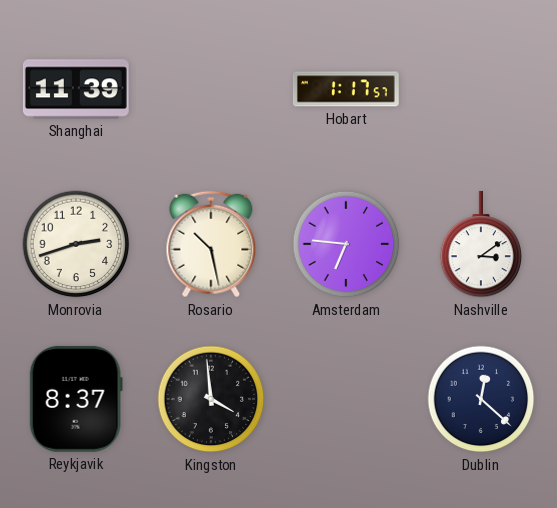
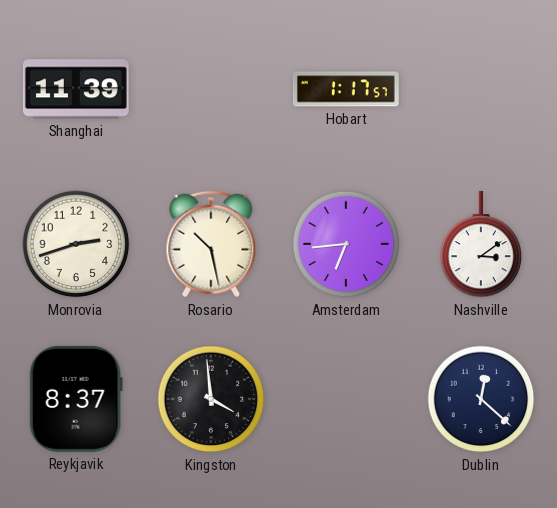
Amsterdam: 6:46 -> 6:44
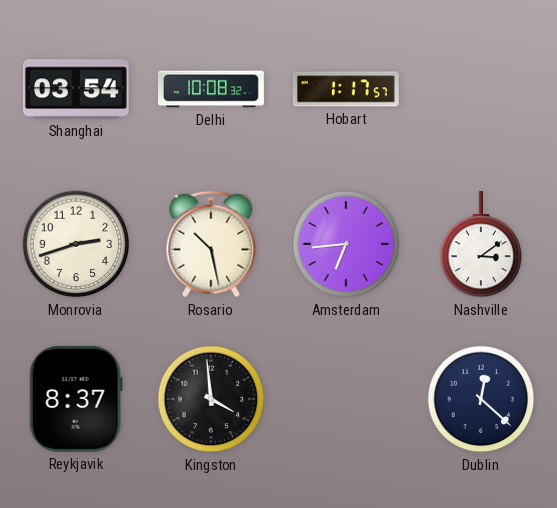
Shanghai: 11:39 -> 03:54
Delhi: none -> 10:08
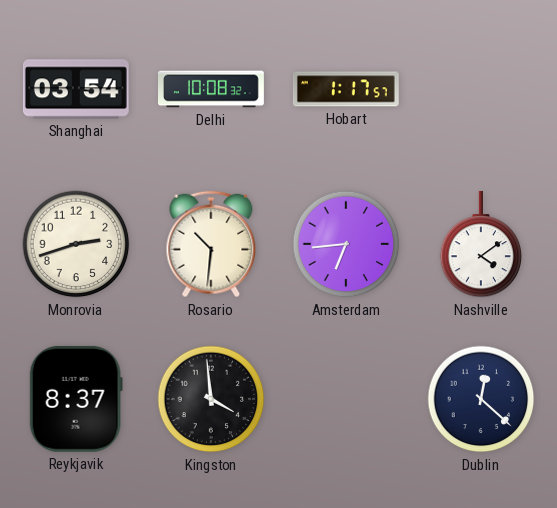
Rosario: 10:28 -> 10:31
Nashville: 3:09 -> 4:09
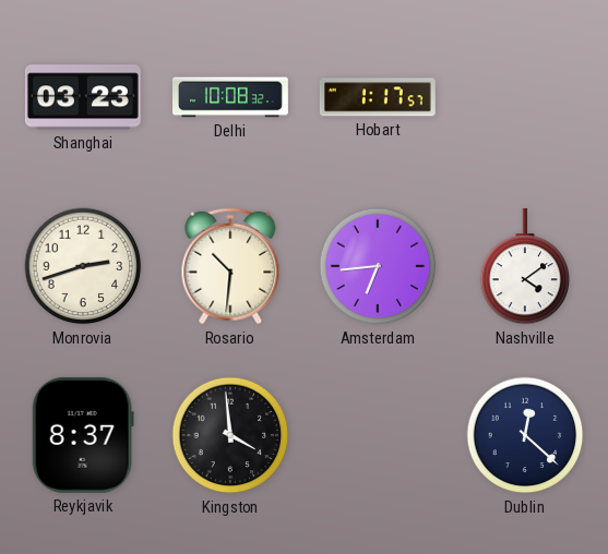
Shanghai: 03:54 -> 03:23
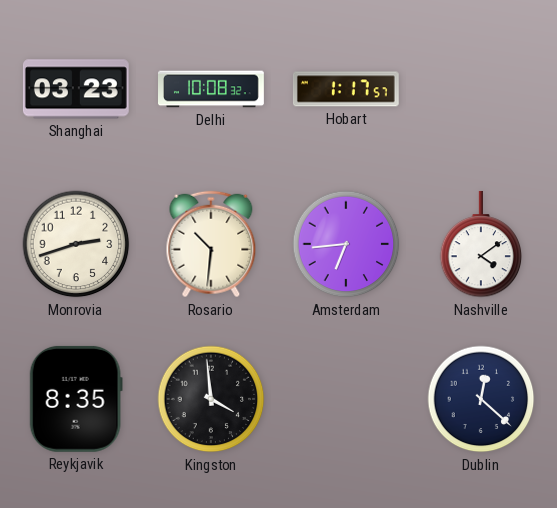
Reykjavik: 8:37 -> 8:35
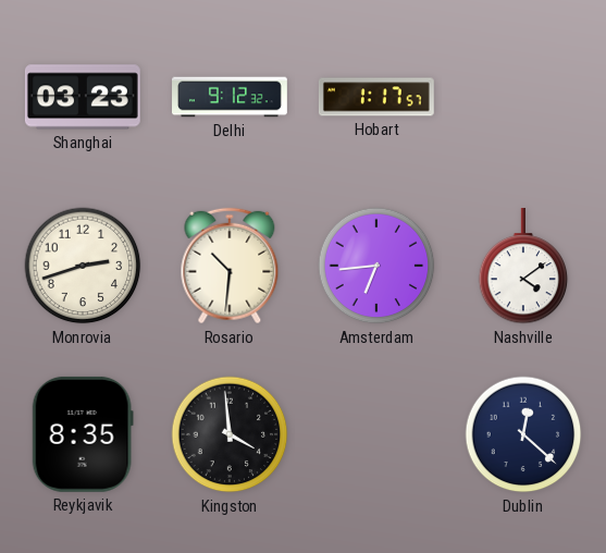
Delhi: 10:08 -> 9:12
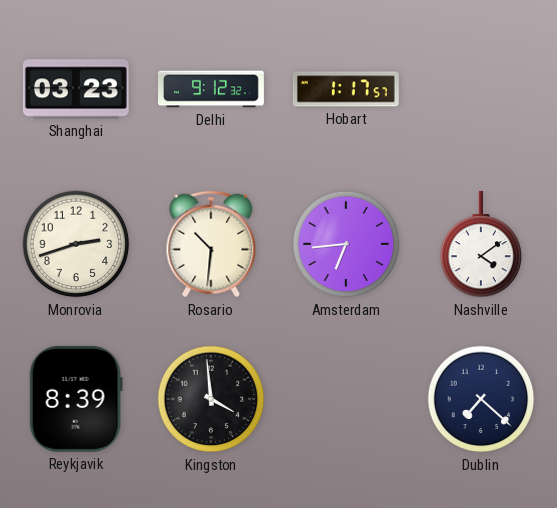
Reykjavik: 8:35 -> 8:39
Dublin: 12:22 -> 7:22
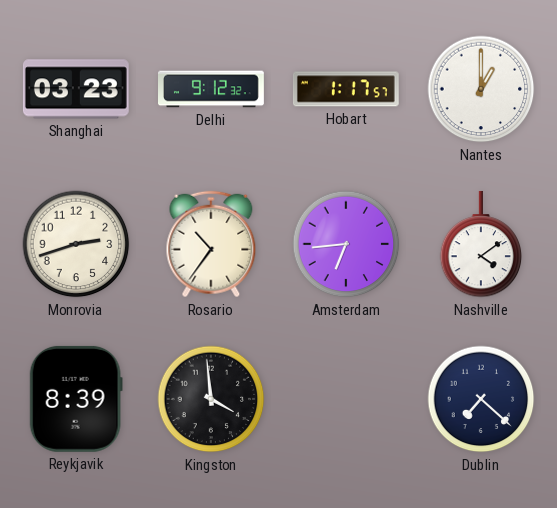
Nantes: none -> 1:00
Rosario: 10:31 -> 10:36
